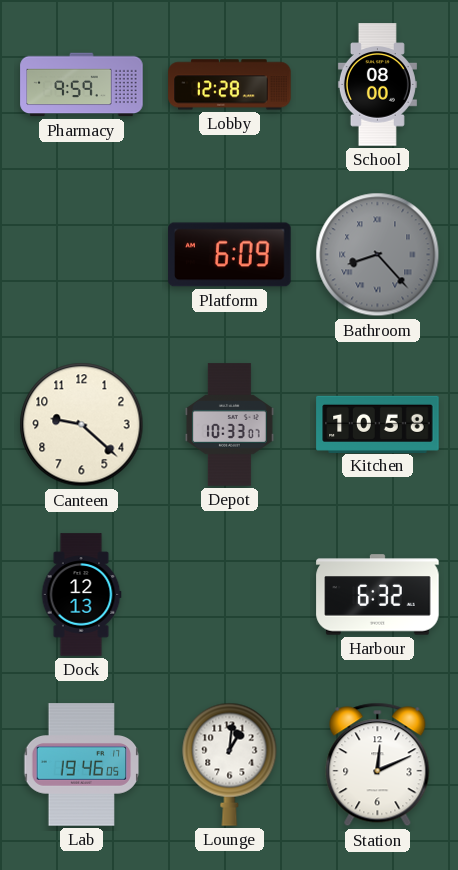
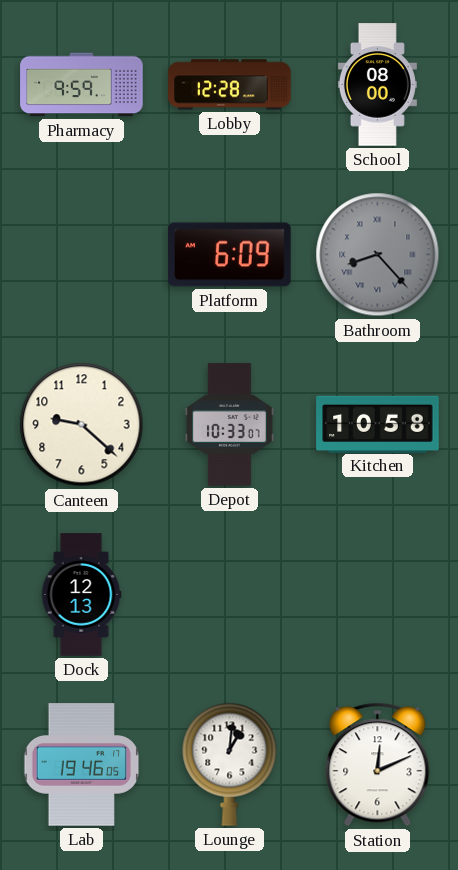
Harbour: 6:32 -> none
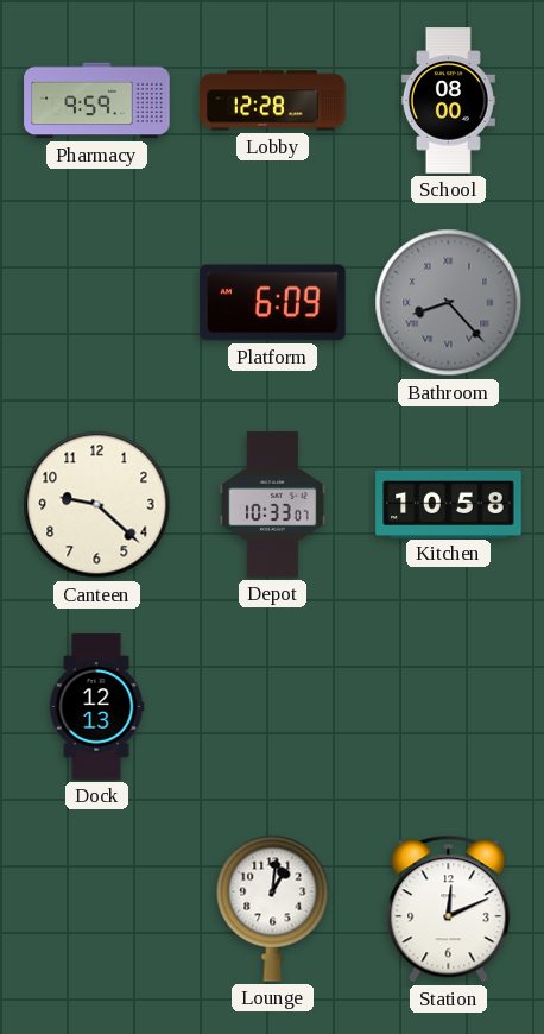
Lab: 19:46 -> none
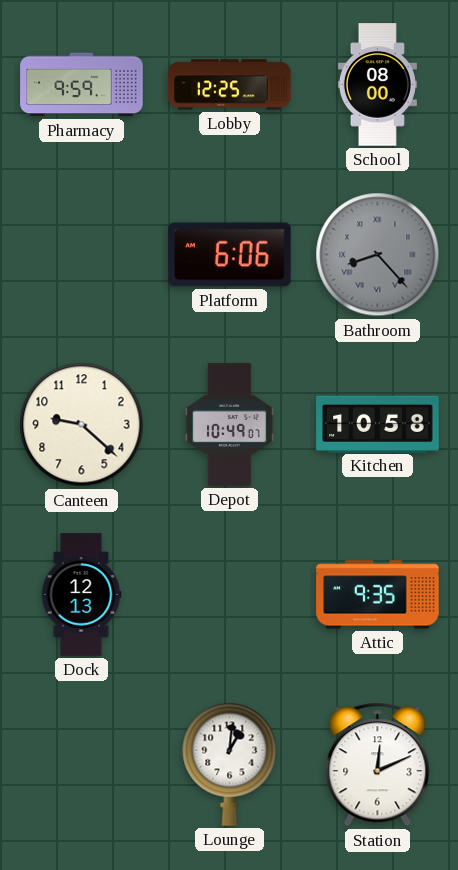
Lobby: 12:28 -> 12:25
Platform: 6:09 -> 6:06
Depot: 10:33 -> 10:49
Attic: none -> 9:35
